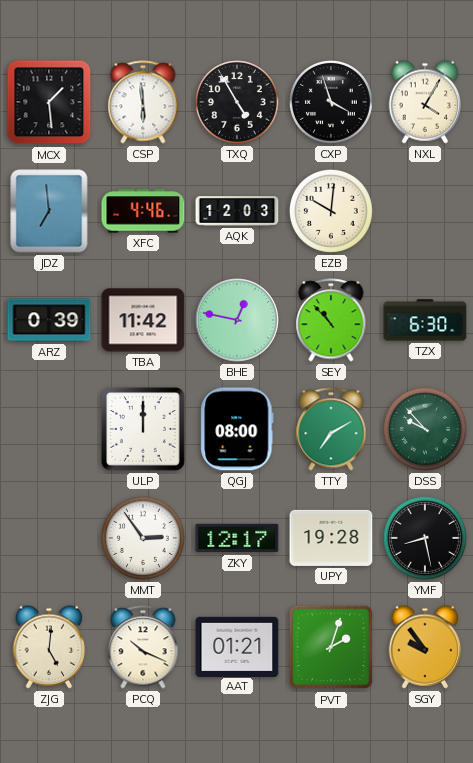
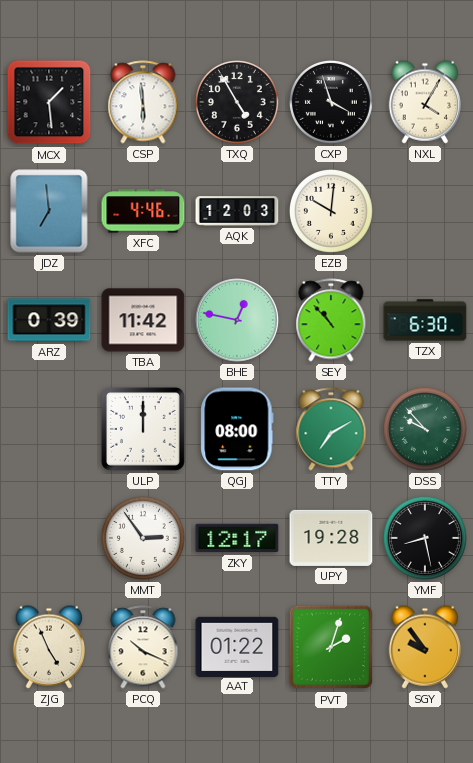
ZJG: 5:01 -> 4:56
AAT: 01:21 -> 01:22
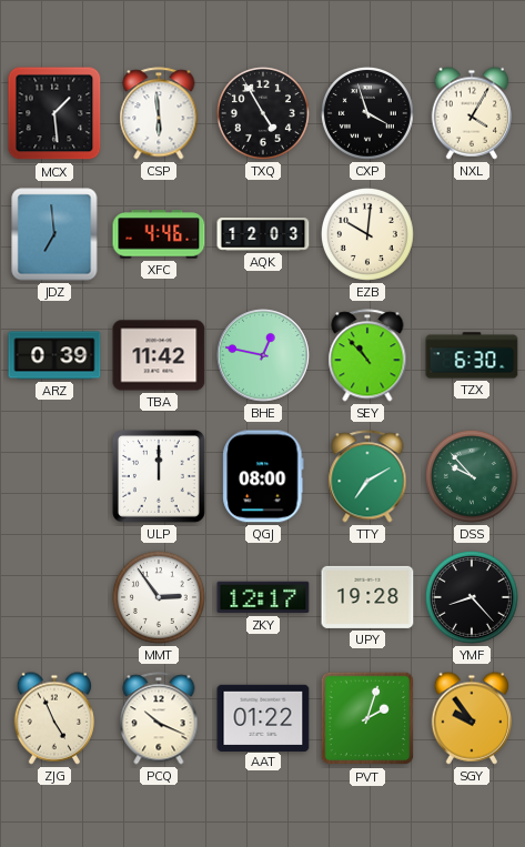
YMF: 8:28 -> 8:23
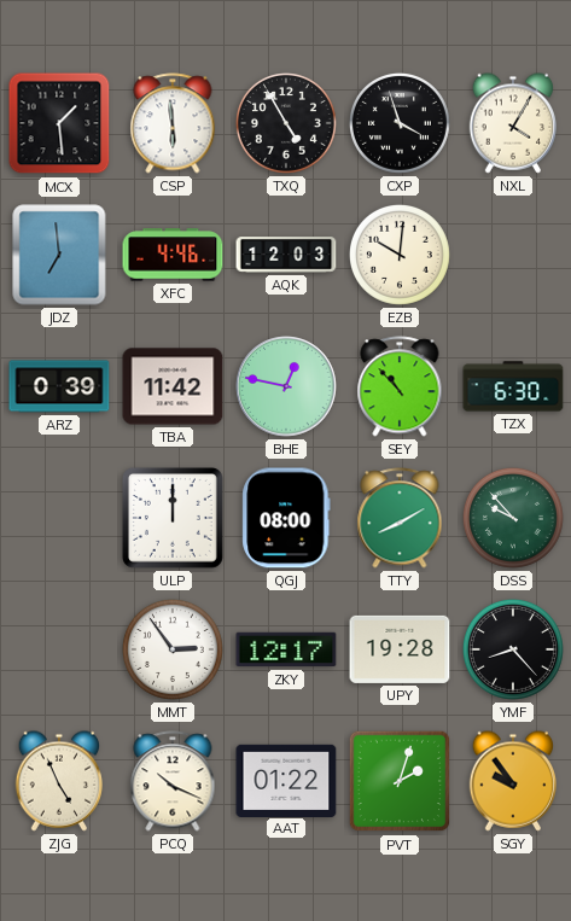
TTY: 7:10 -> 8:10
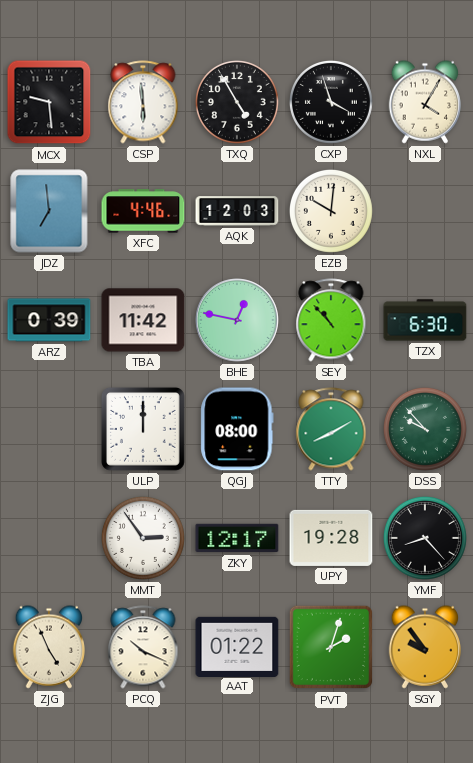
MCX: 1:29 -> 9:29
